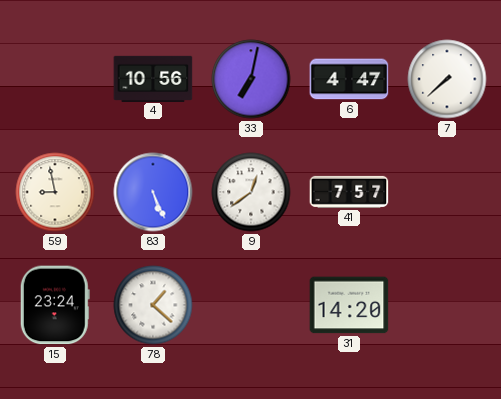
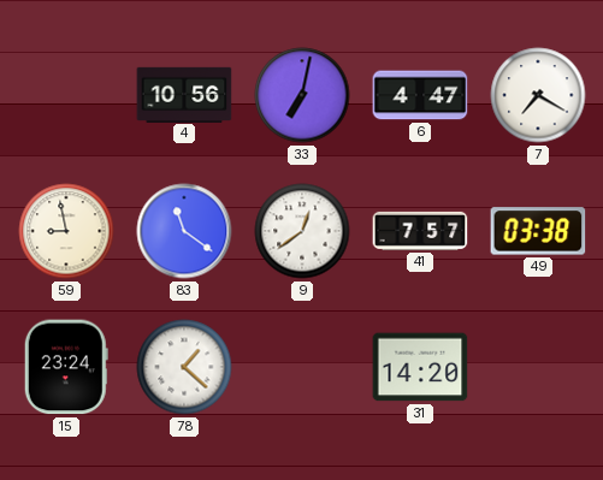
7: 7:38 -> 7:20
83: 5:26 -> 11:21
49: none -> 03:38
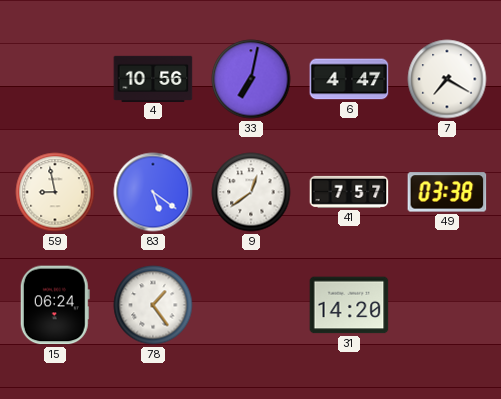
83: 11:21 -> 5:21
15: 23:24 -> 06:24
78: 1:22 -> 1:24
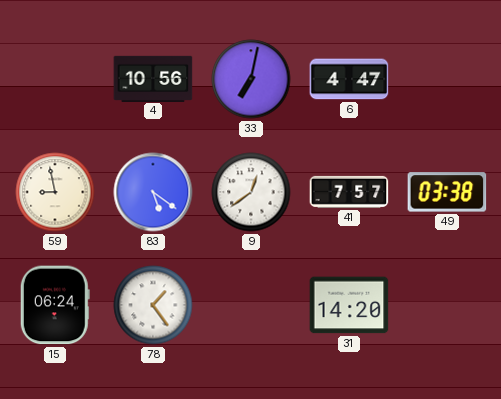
7: 7:20 -> none
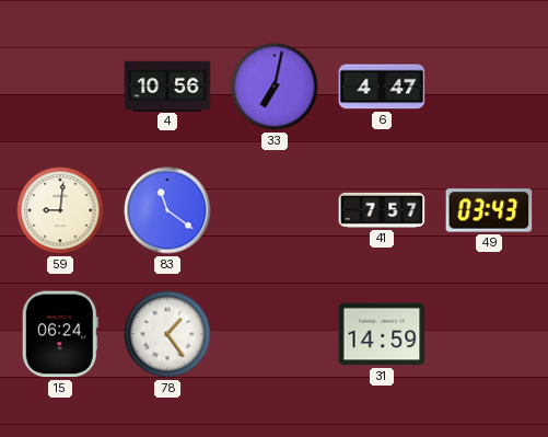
59: 8:58 -> 9:01
83: 5:21 -> 11:21
9: 12:39 -> none
49: 03:38 -> 03:43
31: 14:20 -> 14:59
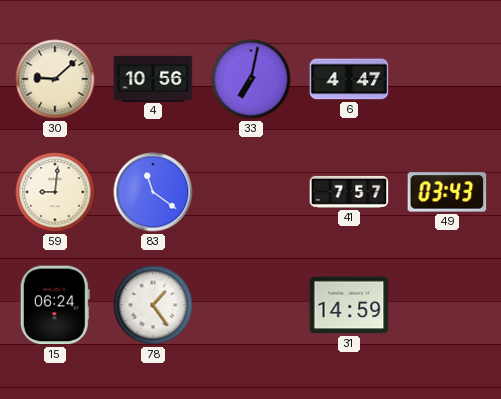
30: none -> 9:08
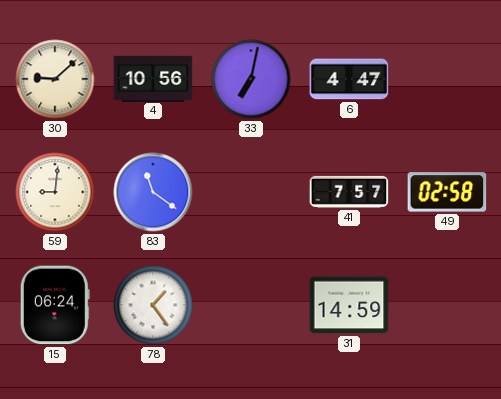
49: 03:43 -> 02:58
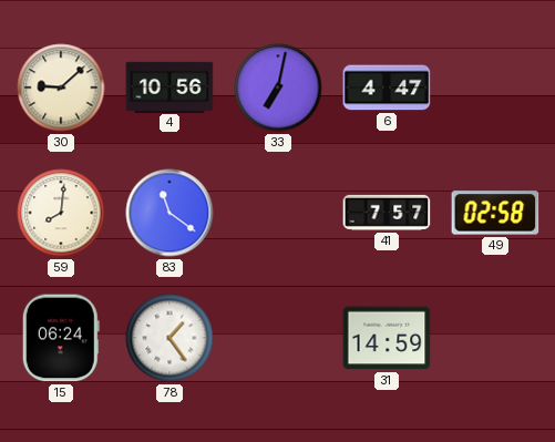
59: 9:01 -> 8:01
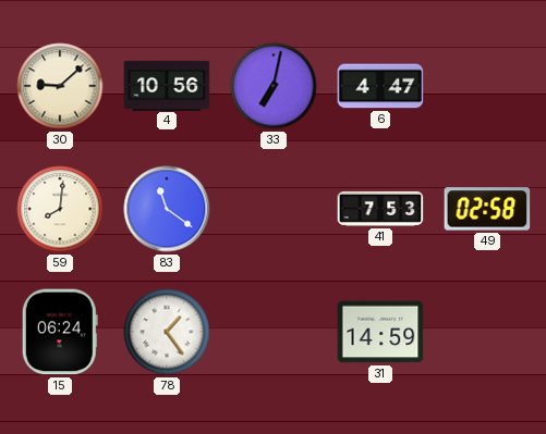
41: 7:57 -> 7:53
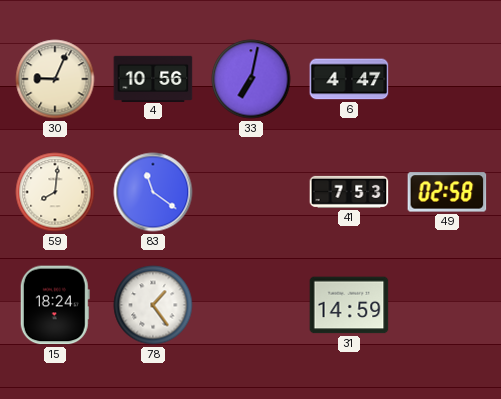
30: 9:08 -> 9:04
15: 06:24 -> 18:24
